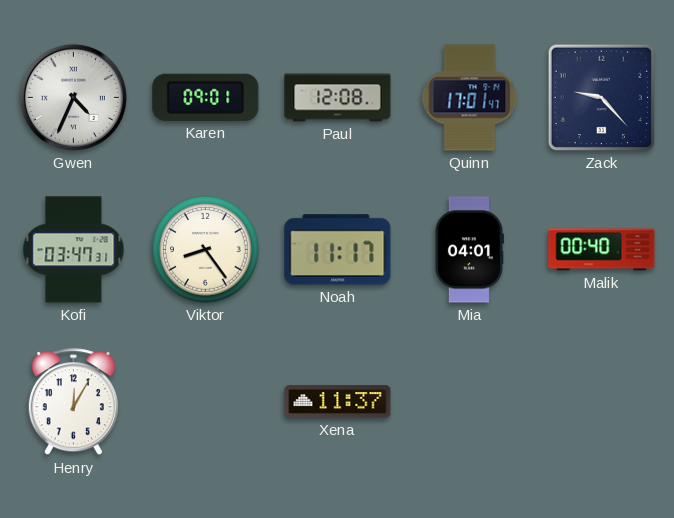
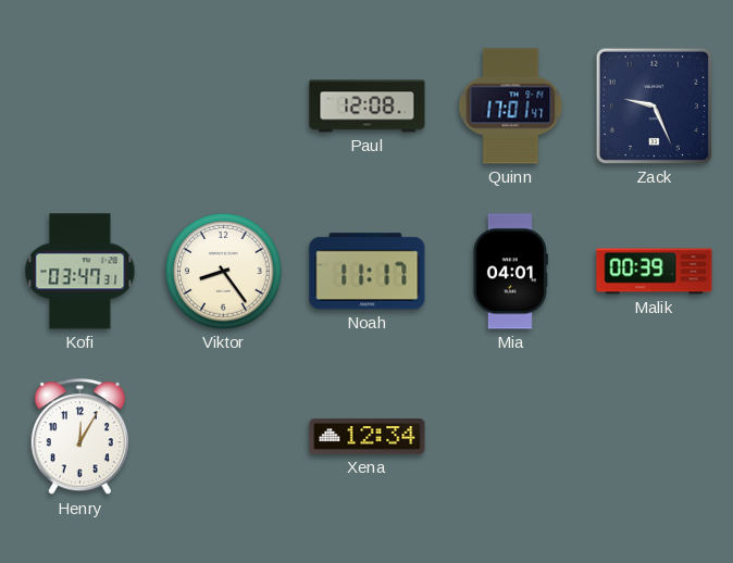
Gwen: 4:34 -> none
Karen: 09:01 -> none
Zack: 9:23 -> 9:26
Malik: 00:40 -> 00:39
Xena: 11:37 -> 12:34
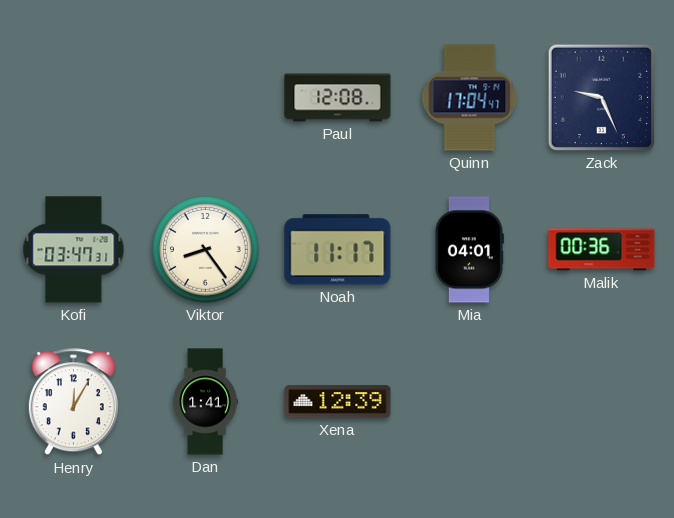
Quinn: 17:01 -> 17:04
Malik: 00:39 -> 00:36
Dan: none -> 1:41
Xena: 12:34 -> 12:39
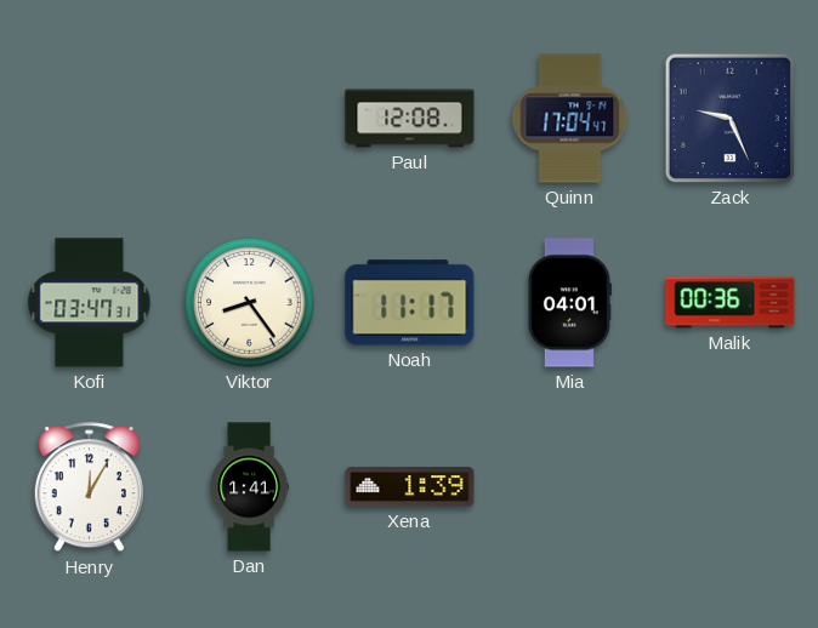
Xena: 12:39 -> 1:39
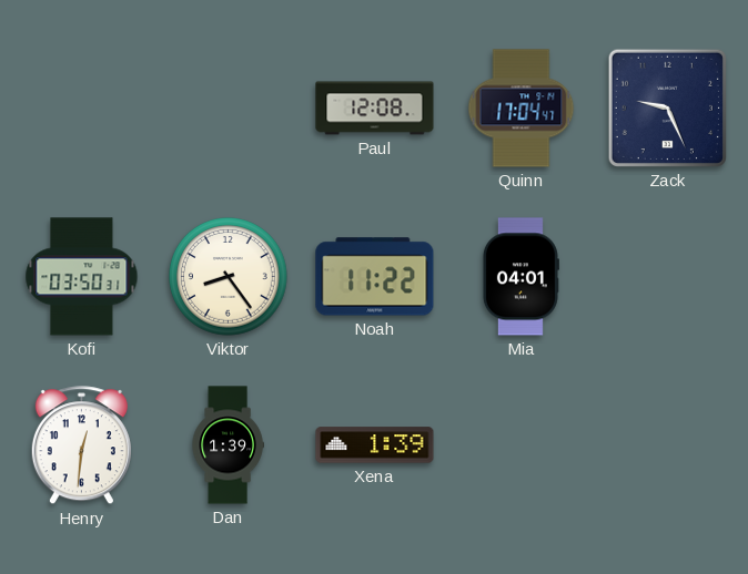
Kofi: 03:47 -> 03:50
Noah: 11:17 -> 11:22
Malik: 00:36 -> none
Henry: 12:05 -> 12:31
Dan: 1:41 -> 1:39
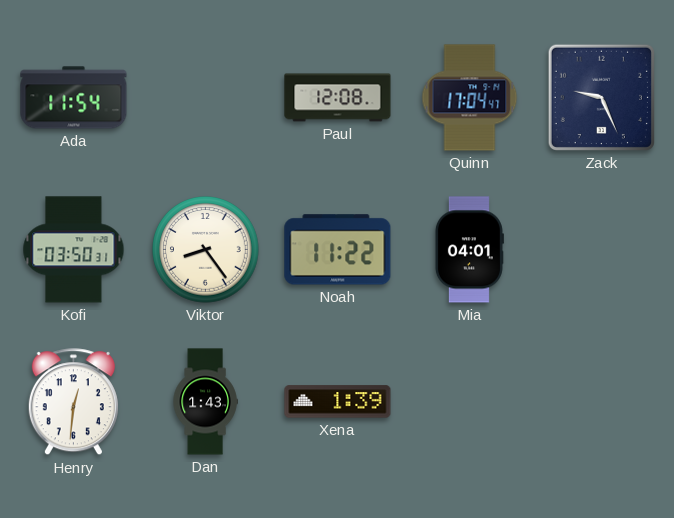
Ada: none -> 11:54
Dan: 1:39 -> 1:43
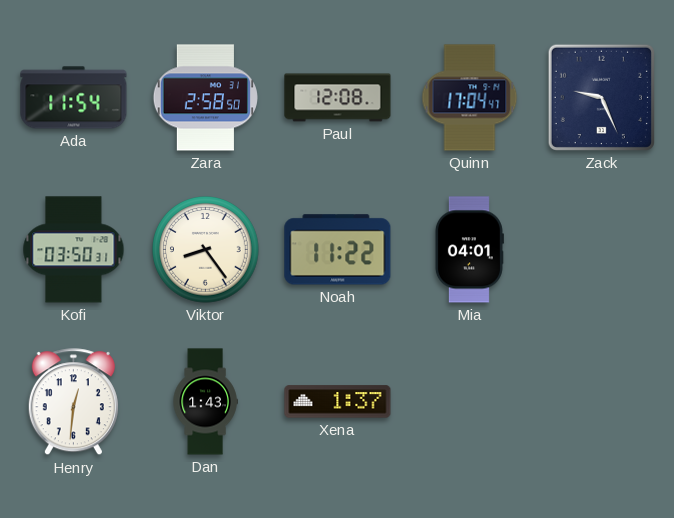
Zara: none -> 2:58
Xena: 1:39 -> 1:37
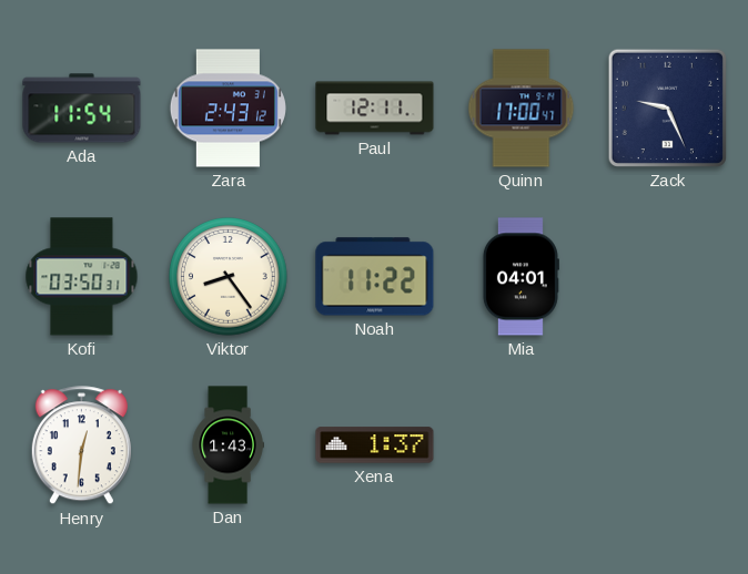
Zara: 2:58 -> 2:43
Paul: 12:08 -> 12:11
Quinn: 17:04 -> 17:00
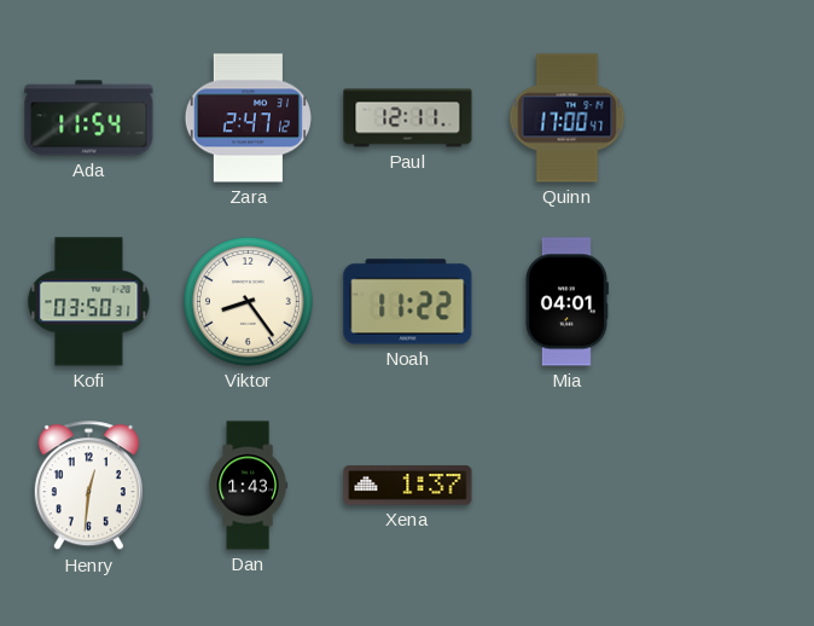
Zara: 2:43 -> 2:47
Zack: 9:26 -> none
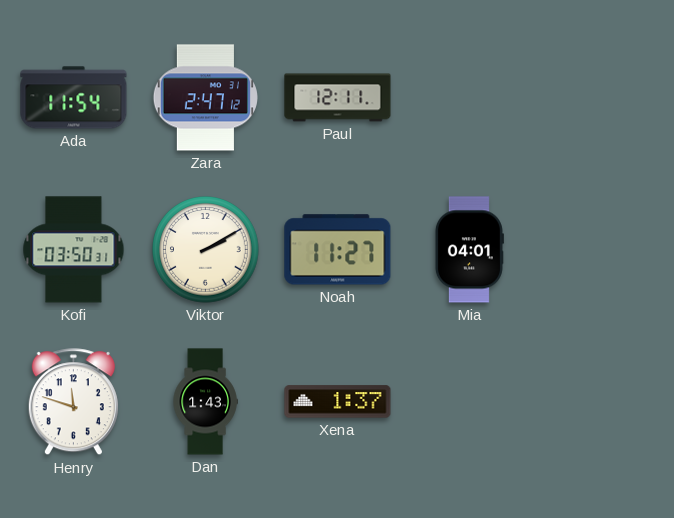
Quinn: 17:00 -> none
Viktor: 8:24 -> 2:10
Noah: 11:22 -> 11:27
Henry: 12:31 -> 11:48
